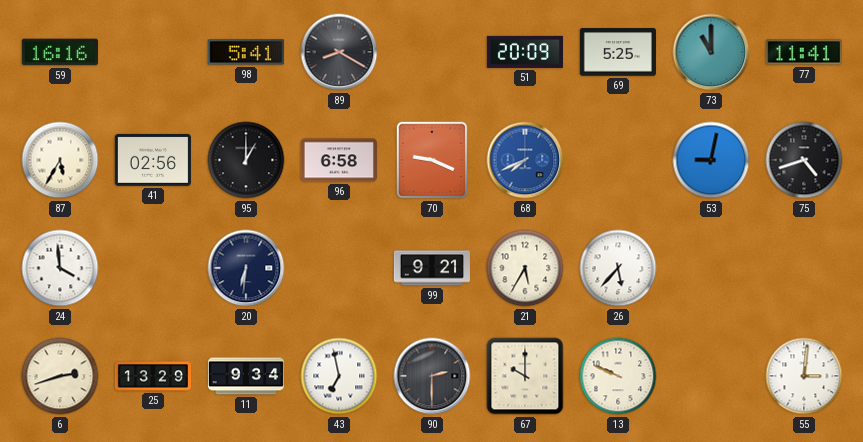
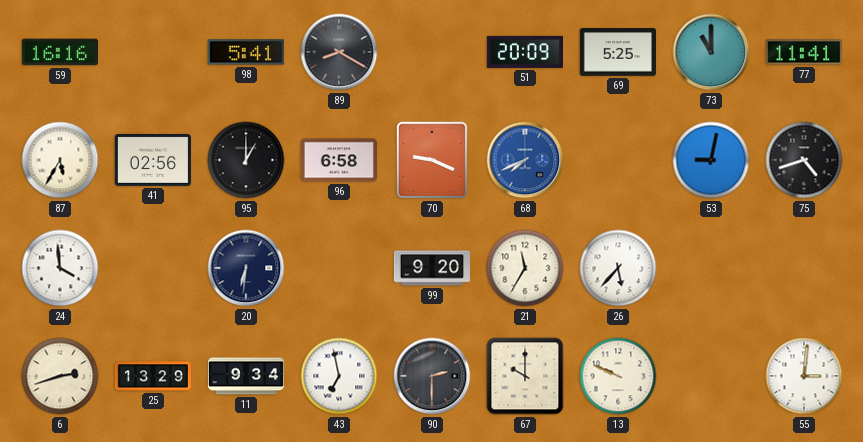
99: 9:21 -> 9:20
21: 5:35 -> 11:35
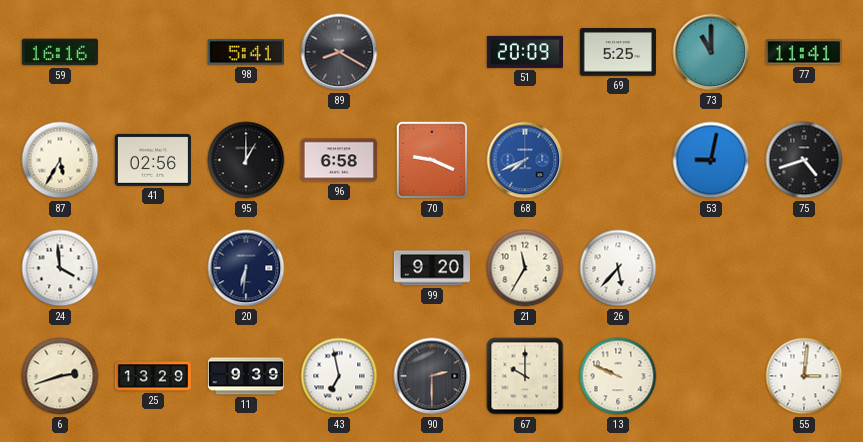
11: 9:34 -> 9:39
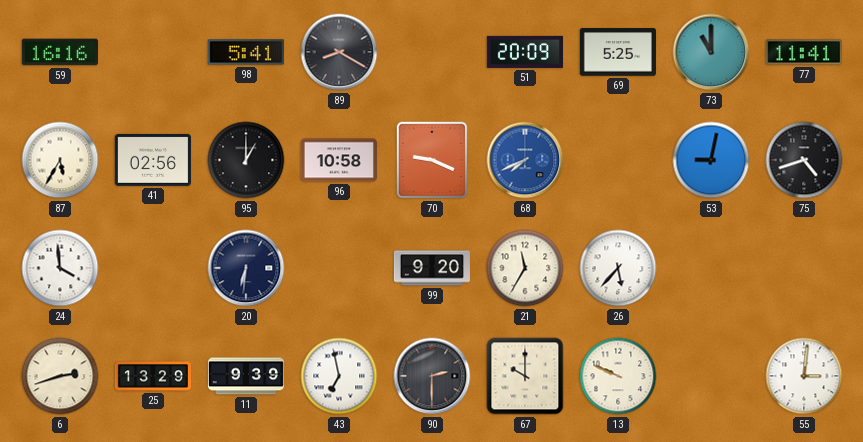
96: 6:58 -> 10:58
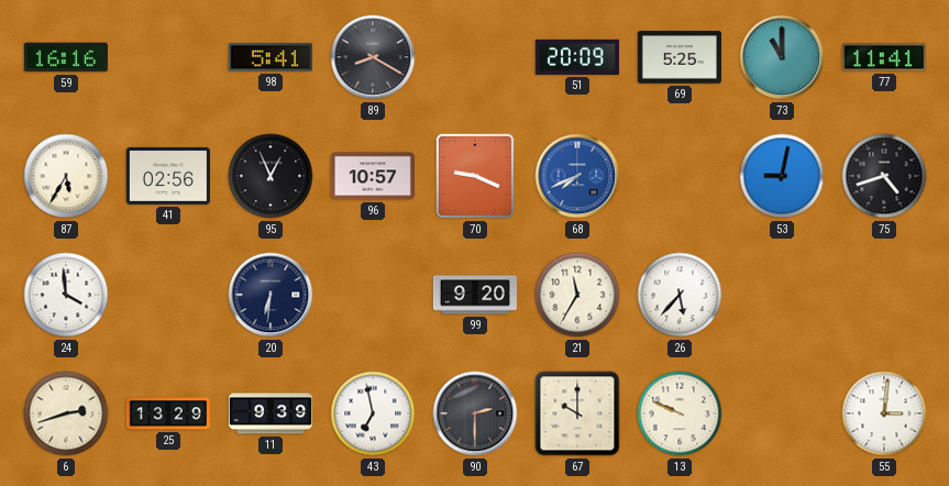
95: 1:00 -> 12:56
96: 10:58 -> 10:57
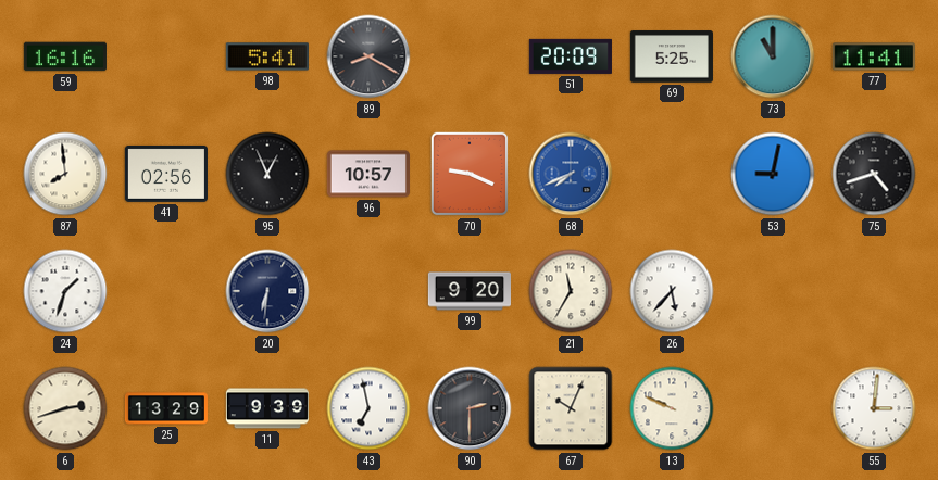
87: 5:35 -> 7:59
24: 3:59 -> 1:33
67: 10:00 -> 10:04
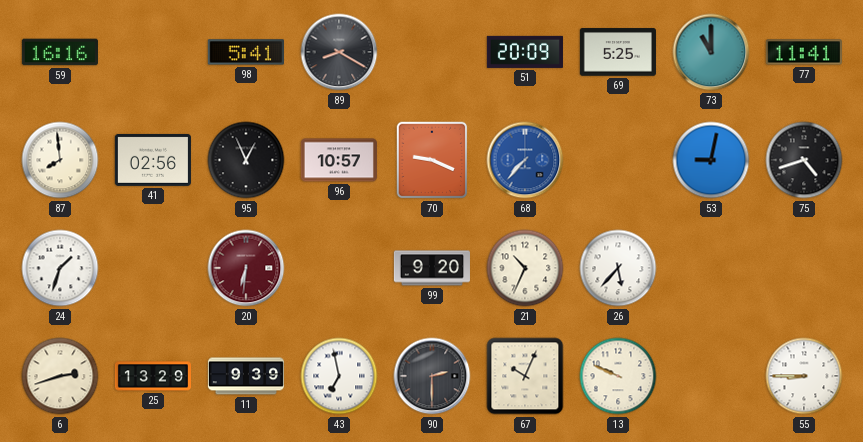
68: 7:41 -> 7:37
20 dial: navy -> burgundy
21: 11:35 -> 10:34
55: 3:01 -> 8:45
